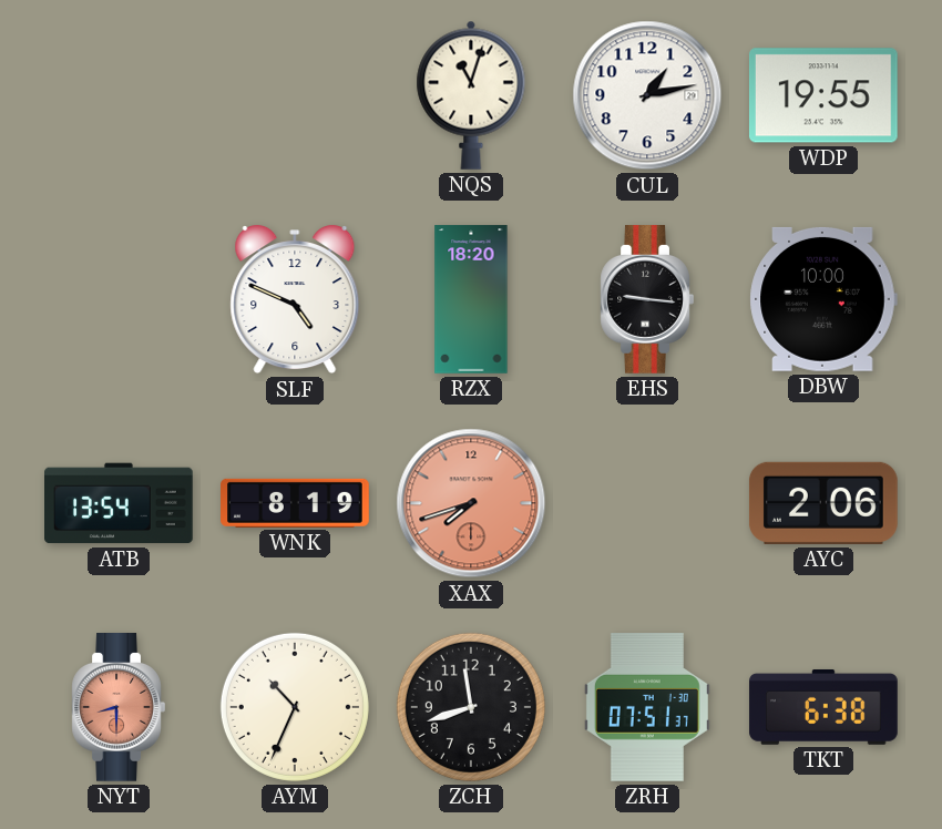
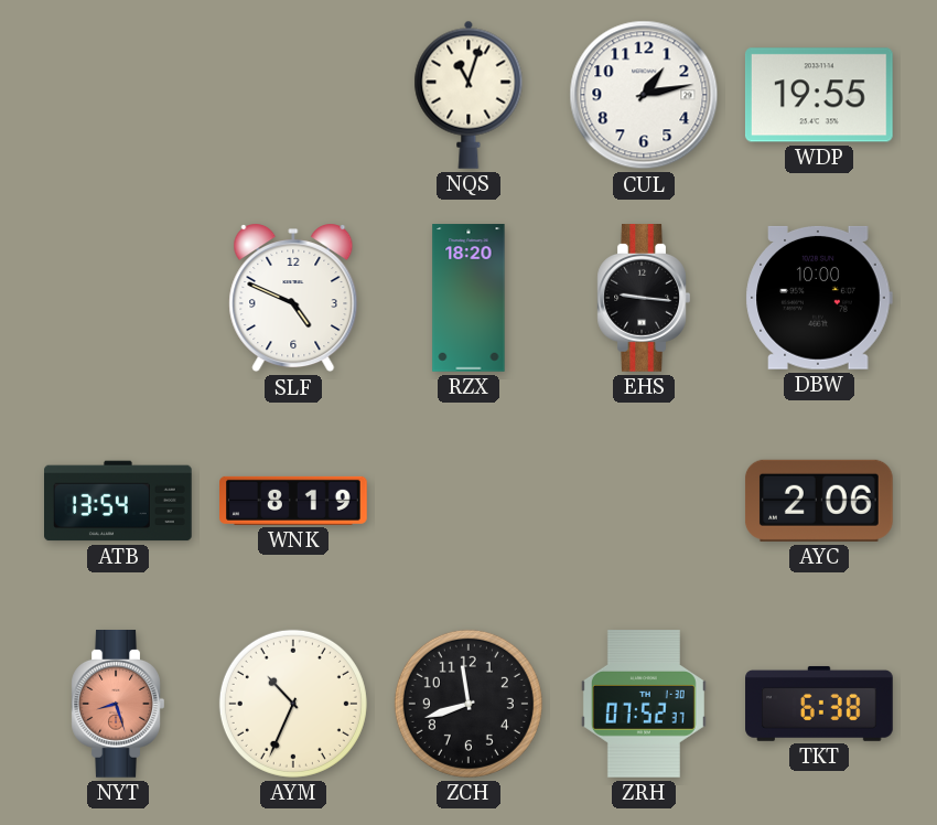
XAX: 7:42 -> none
NYT: 8:30 -> 8:27
ZRH: 07:51 -> 07:52
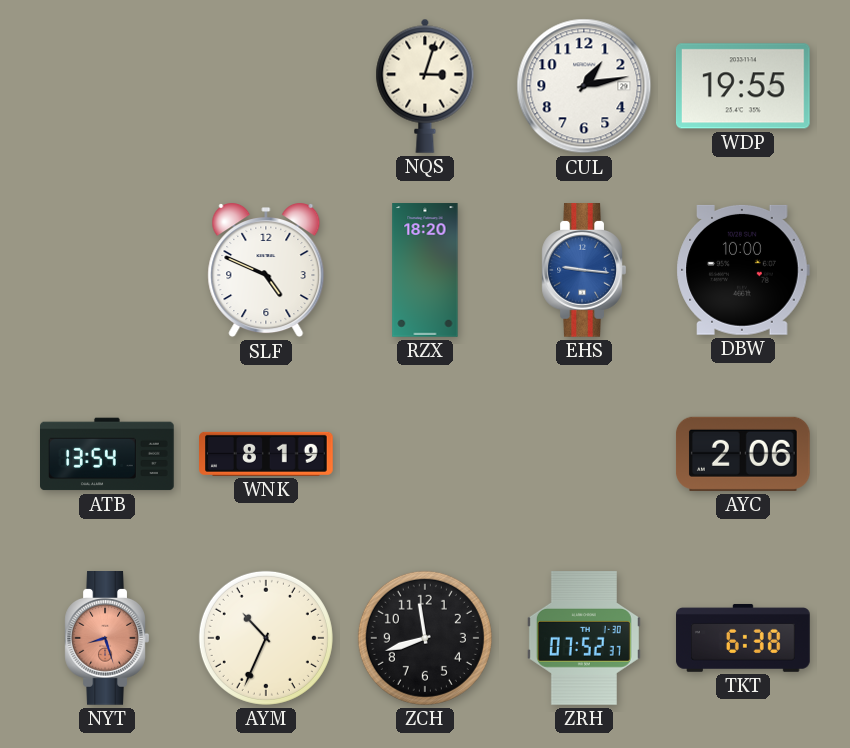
NQS: 11:03 -> 3:03
EHS dial: black -> blue
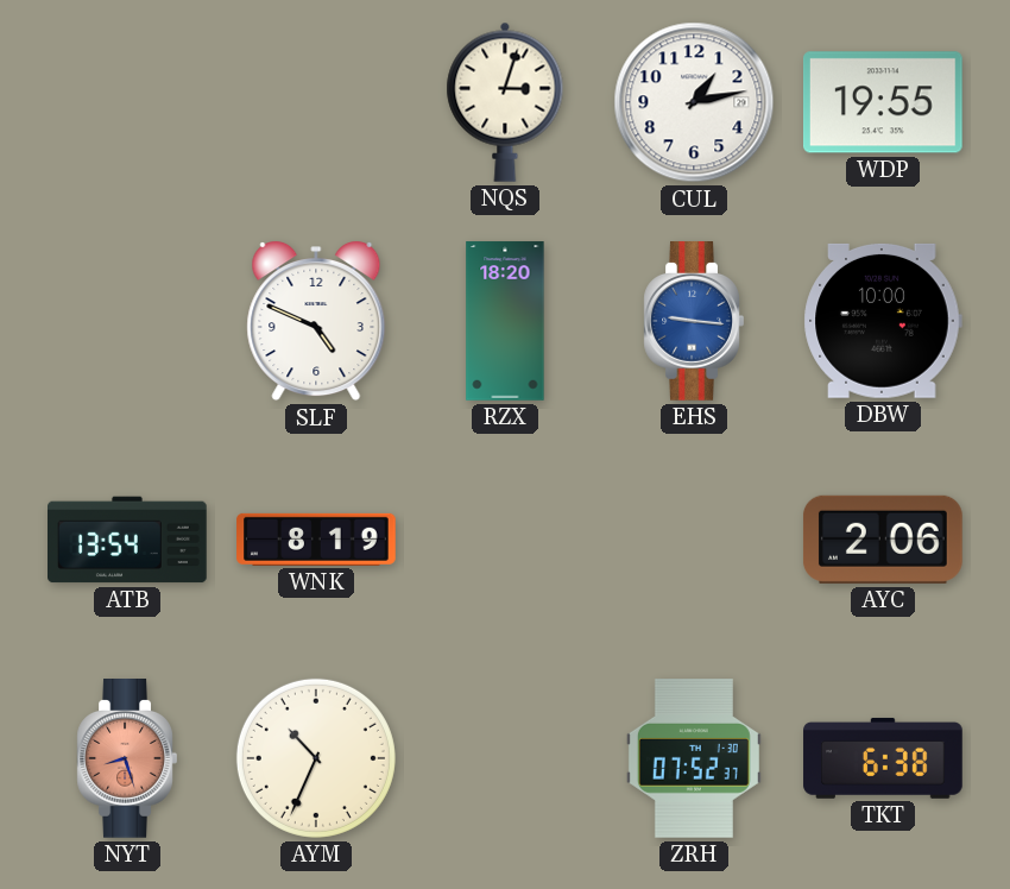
ZCH: 11:42 -> none
